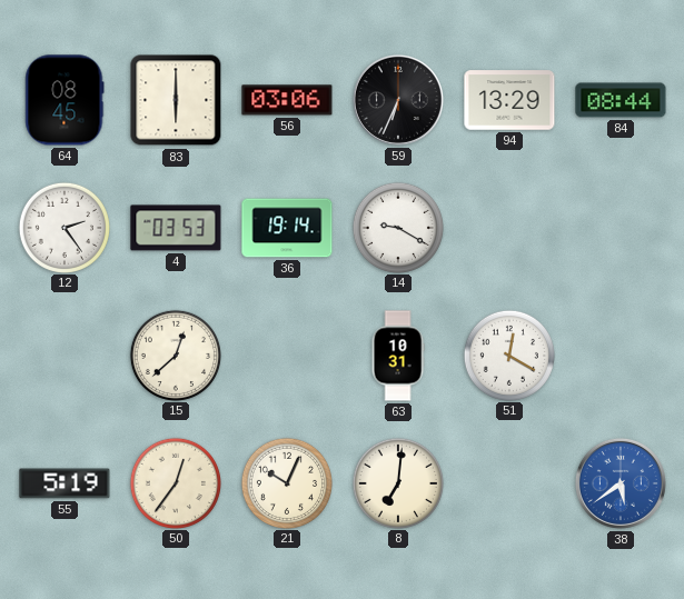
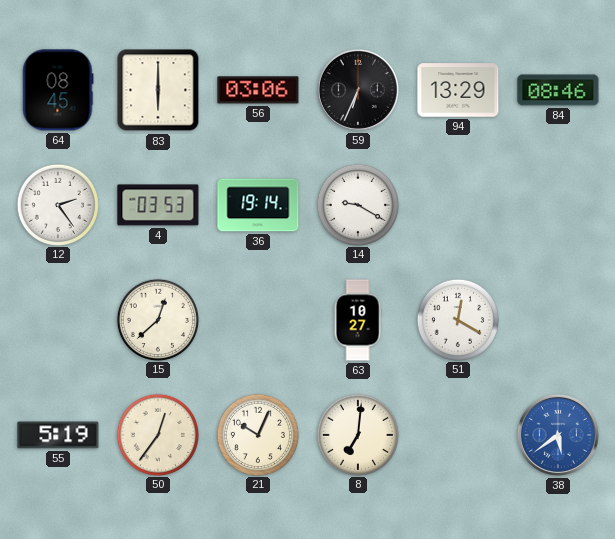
84: 08:44 -> 08:46
63: 10:31 -> 10:27
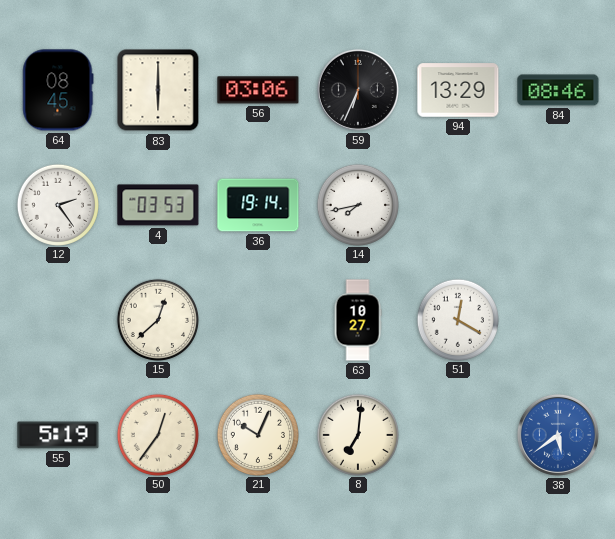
14: 9:20 -> 7:43
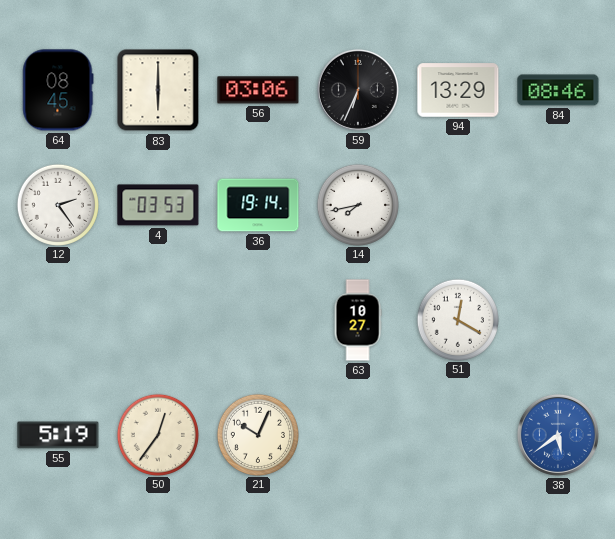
15: 12:38 -> none
8: 7:01 -> none
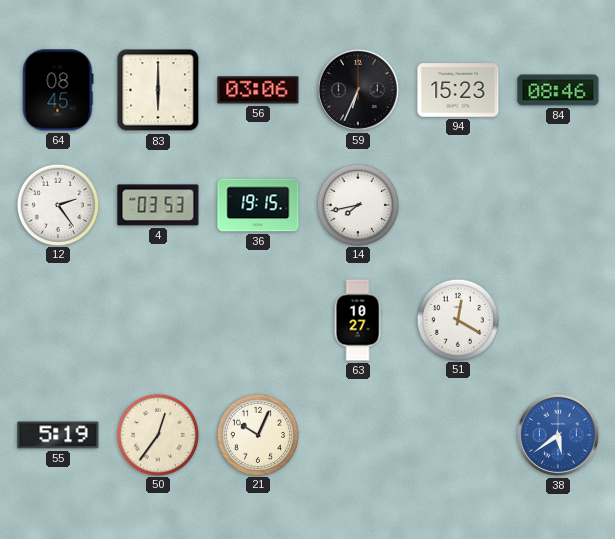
94: 13:29 -> 15:23
36: 19:14 -> 19:15
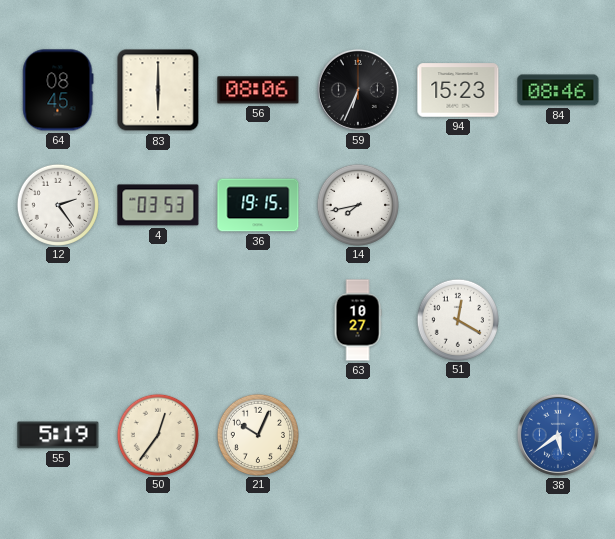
56: 03:06 -> 08:06
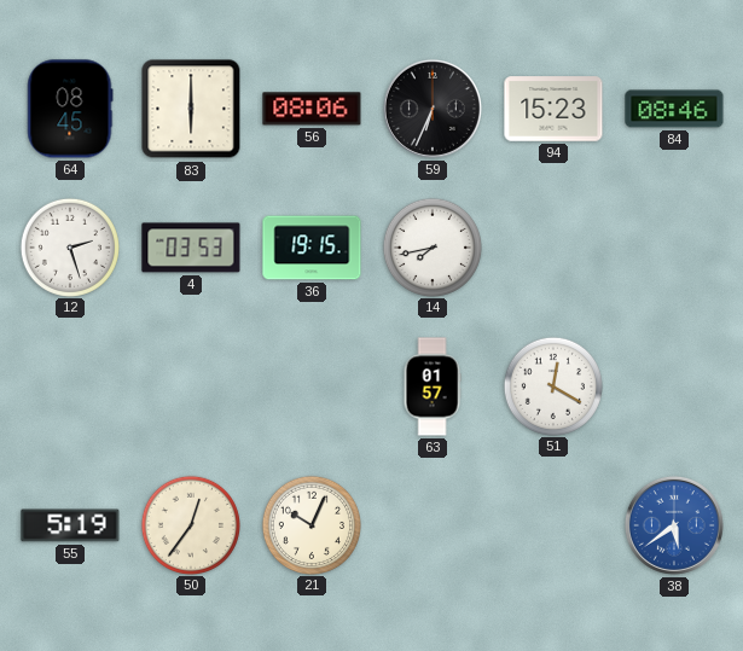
12: 2:24 -> 2:27
63: 10:27 -> 01:57
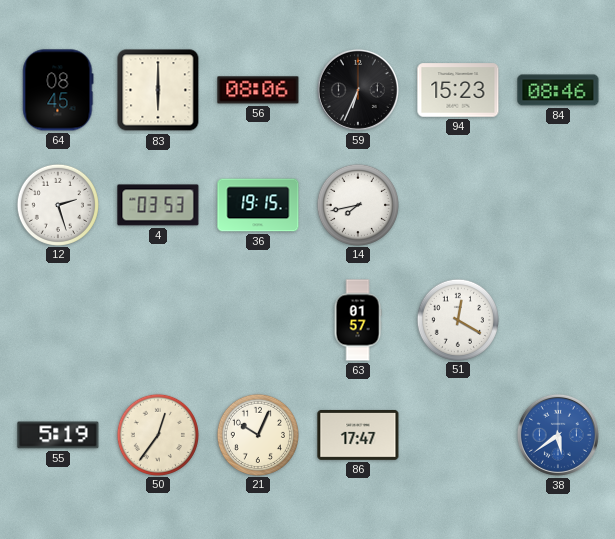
86: none -> 17:47
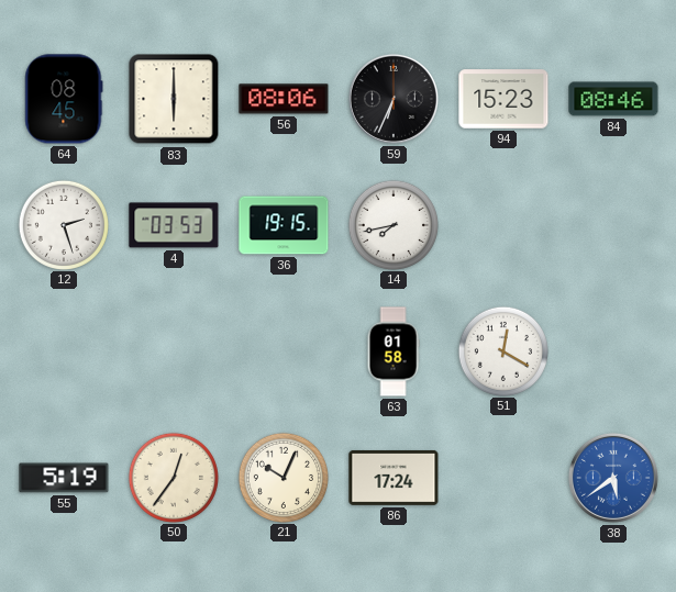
63: 01:57 -> 01:58
86: 17:47 -> 17:24
